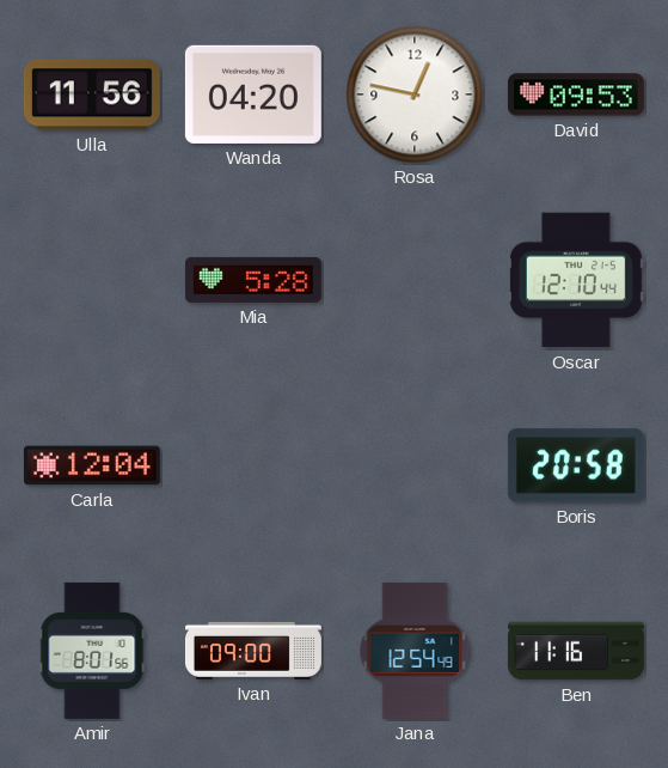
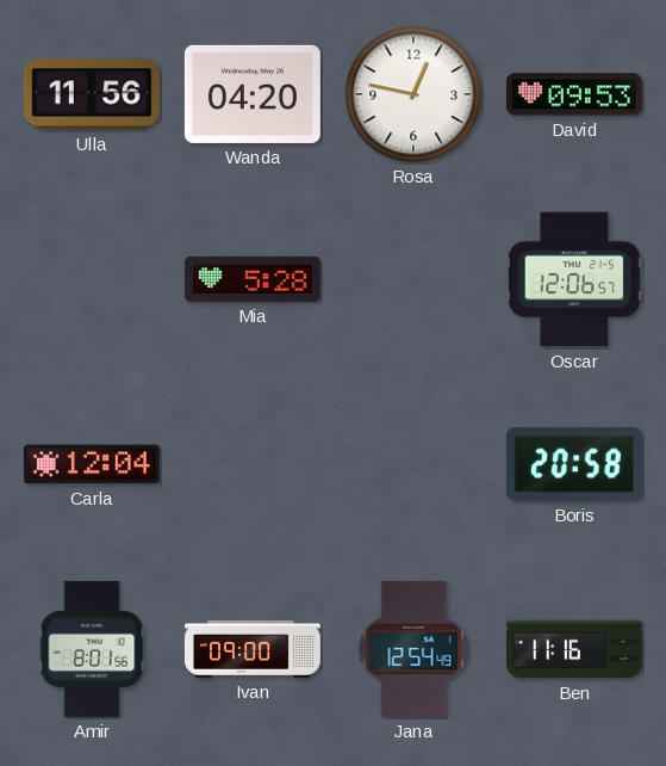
Oscar: 12:10 -> 12:06
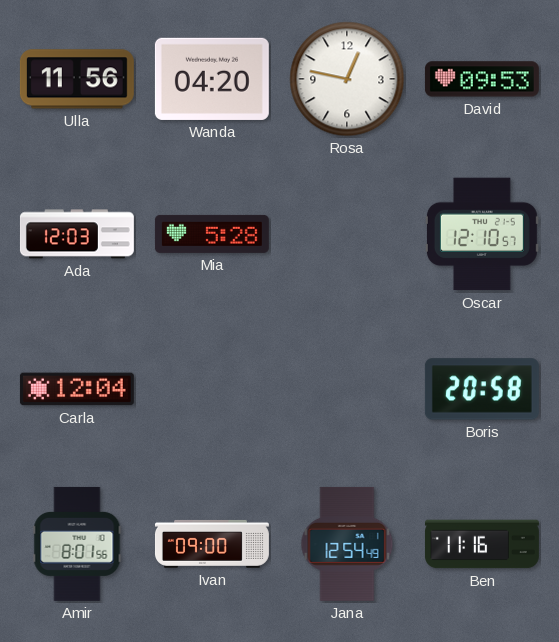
Ada: none -> 12:03
Oscar: 12:06 -> 12:10
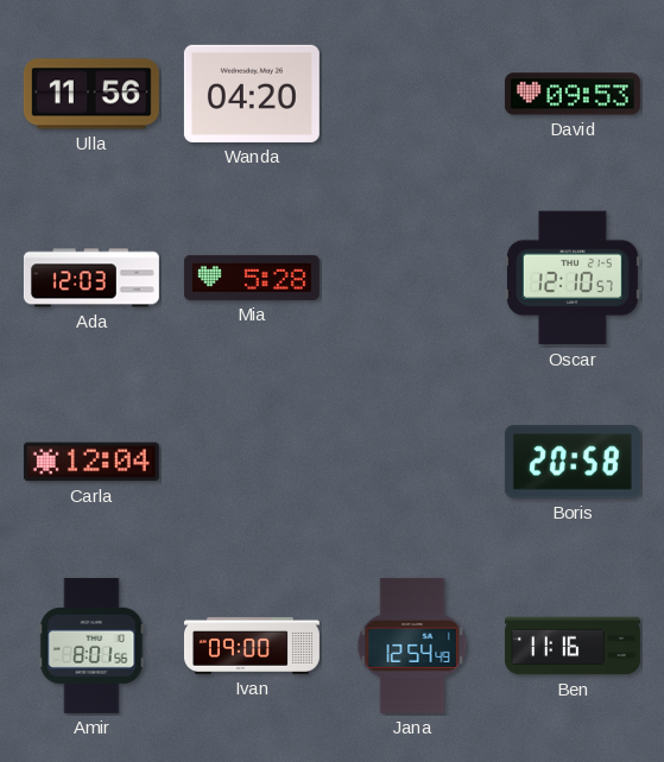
Rosa: 12:47 -> none
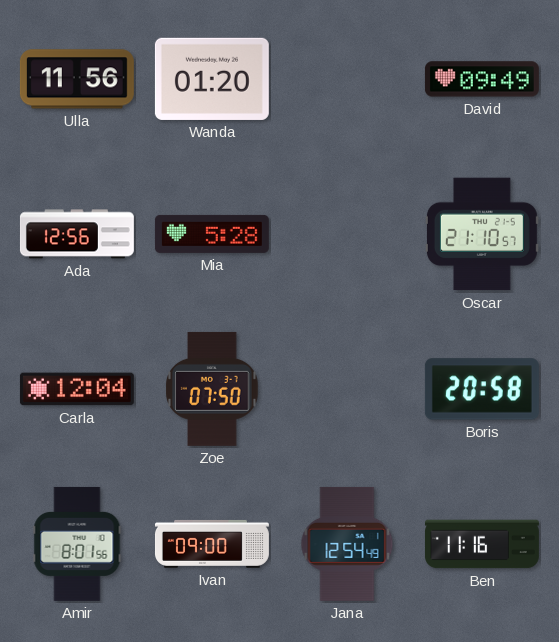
Wanda: 04:20 -> 01:20
David: 09:53 -> 09:49
Ada: 12:03 -> 12:56
Oscar: 12:10 -> 21:10
Zoe: none -> 07:50
